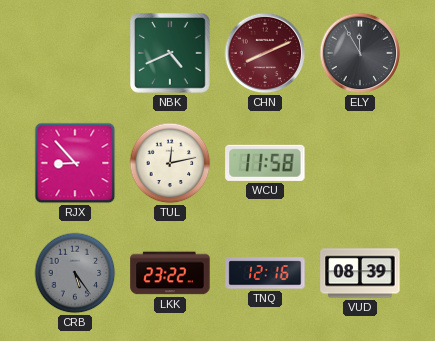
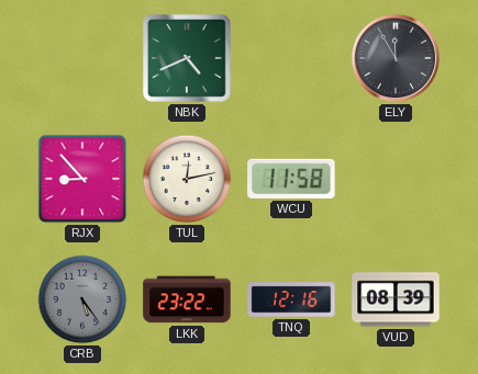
CHN: 8:11 -> none
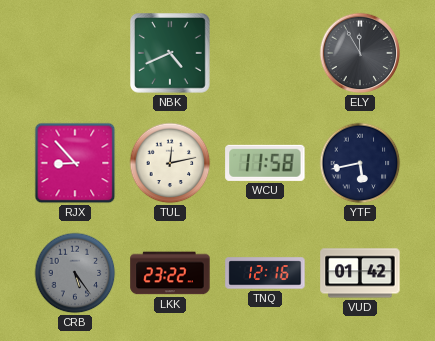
YTF: none -> 5:43
VUD: 08:39 -> 01:42
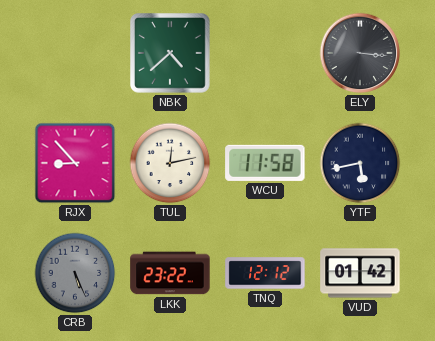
NBK: 4:41 -> 4:38
ELY: 11:55 -> 3:16
CRB: 5:24 -> 5:26
TNQ: 12:16 -> 12:12
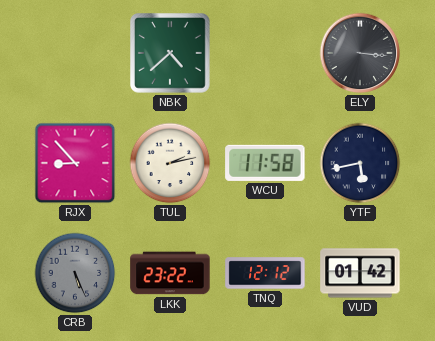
TUL: 12:13 -> 2:13
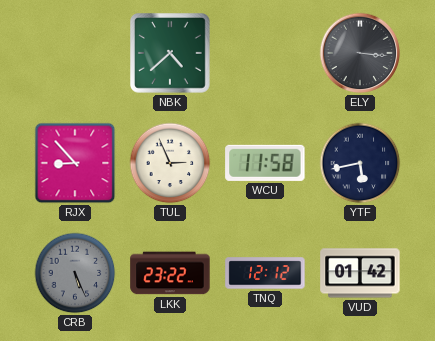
TUL: 2:13 -> 2:56
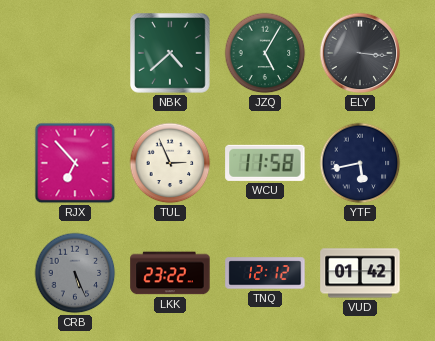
JZQ: none -> 5:05
RJX: 8:53 -> 6:53
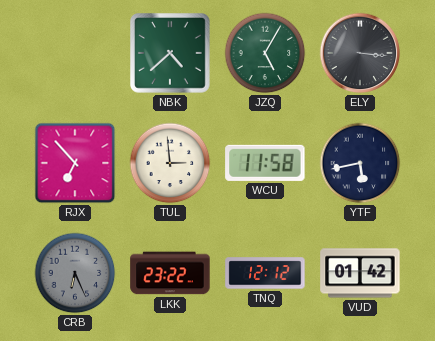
TUL: 2:56 -> 2:59
CRB: 5:26 -> 6:26
